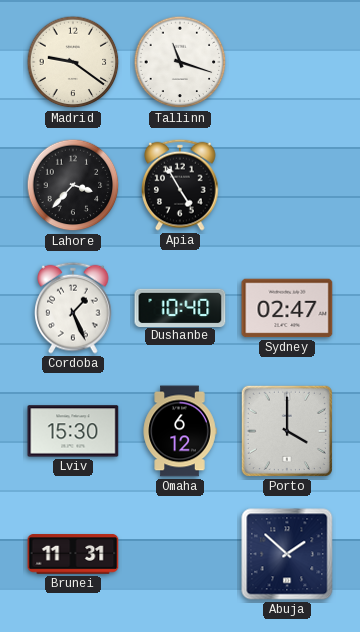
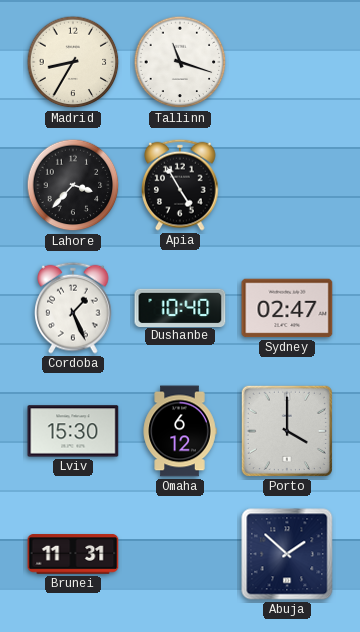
Madrid: 9:21 -> 8:35
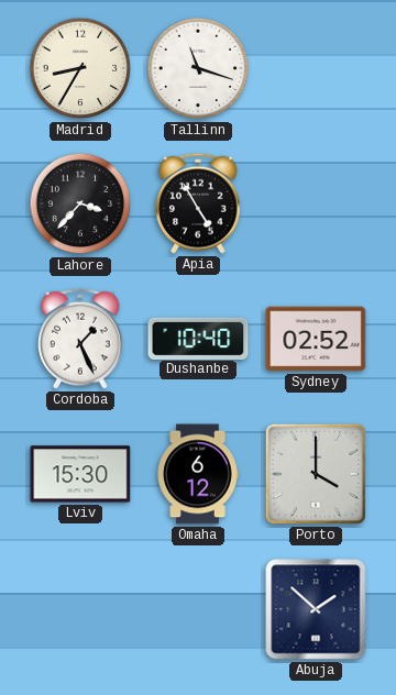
Sydney: 02:47 -> 02:52
Brunei: 11:31 -> none
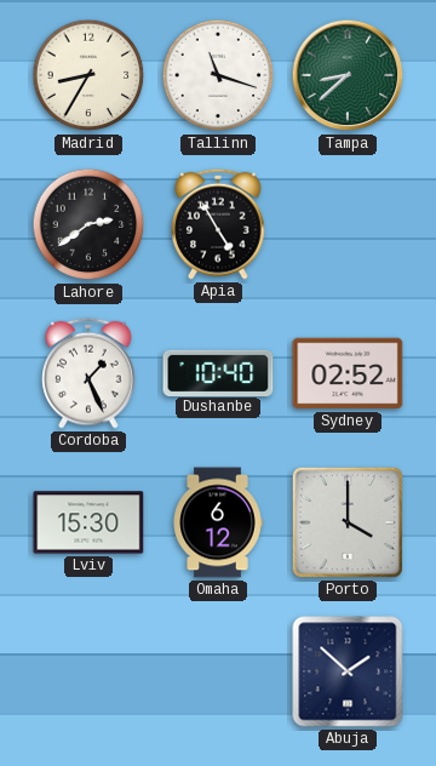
Tampa: none -> 8:38
Lahore: 3:37 -> 2:39
